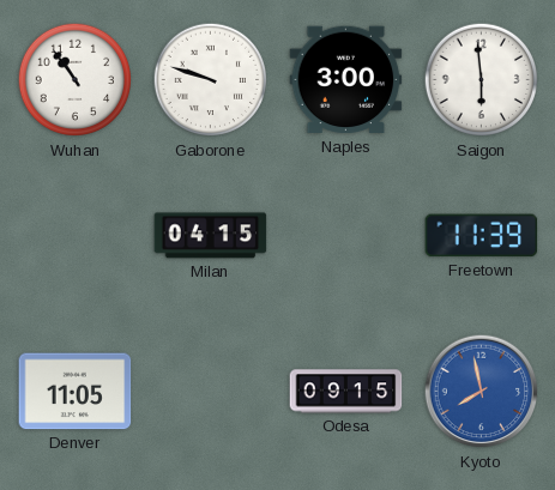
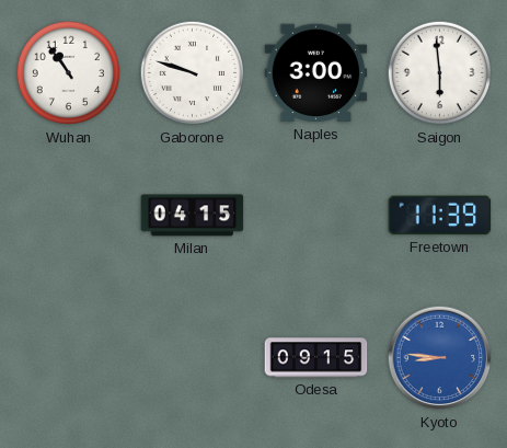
Denver: 11:05 -> none
Kyoto: 7:58 -> 8:46
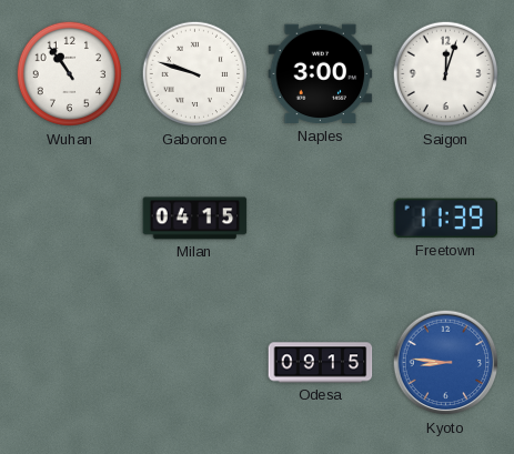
Saigon: 5:59 -> 12:03
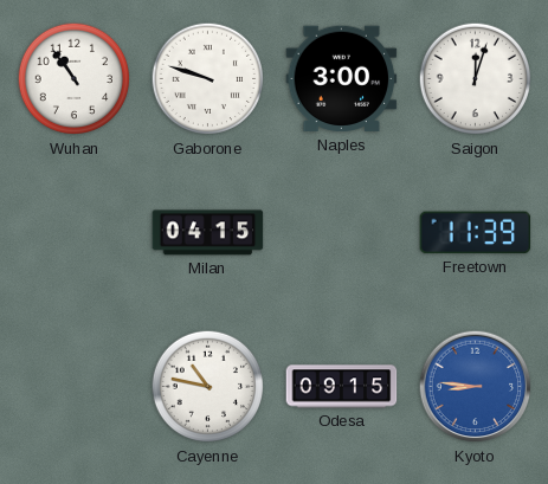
Cayenne: none -> 10:47
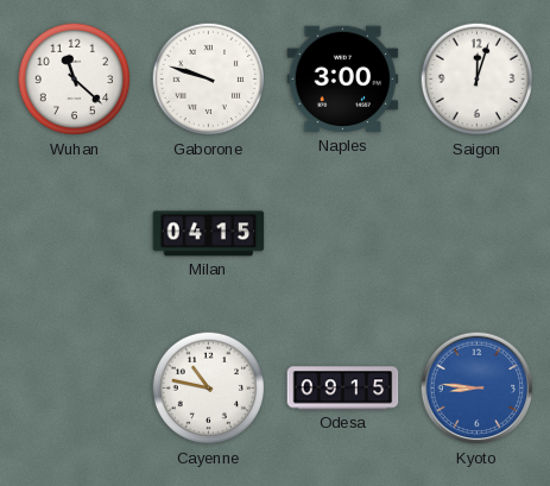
Wuhan: 10:54 -> 11:22
Freetown: 11:39 -> none
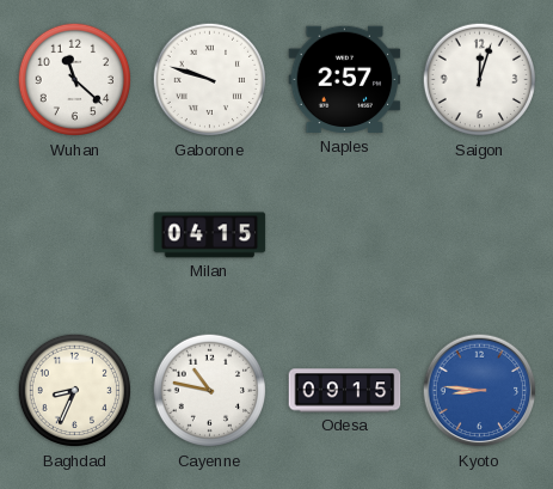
Naples: 3:00 -> 2:57
Baghdad: none -> 8:34
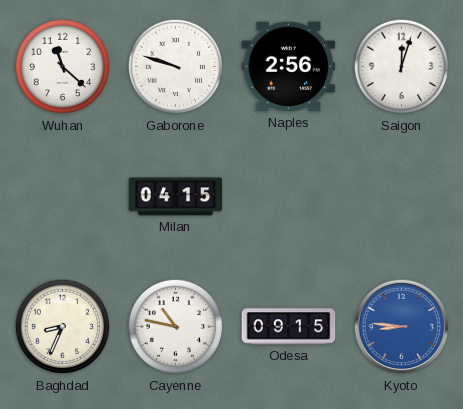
Naples: 2:57 -> 2:56
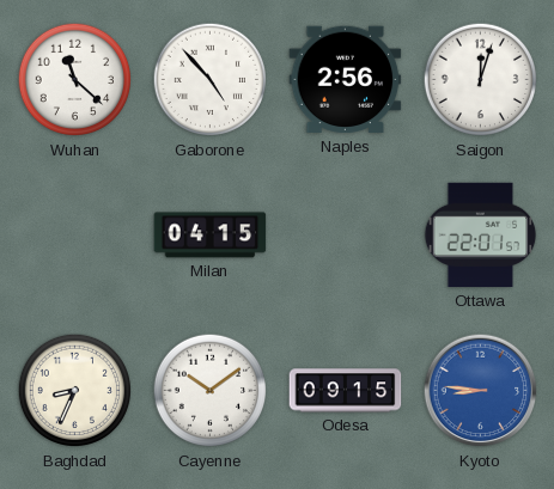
Gaborone: 9:48 -> 4:53
Ottawa: none -> 22:01
Cayenne: 10:47 -> 10:09
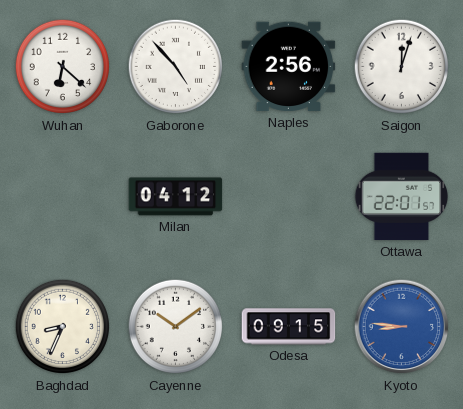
Wuhan: 11:22 -> 6:22
Milan: 04:15 -> 04:12
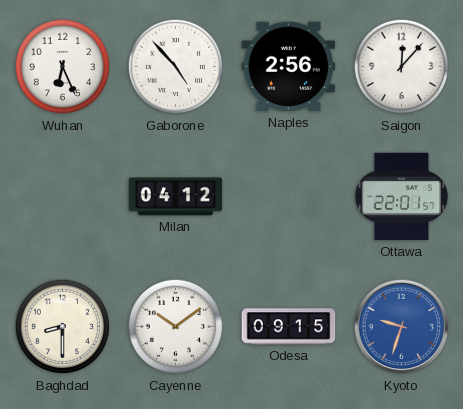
Wuhan: 6:22 -> 6:26
Saigon: 12:03 -> 12:07
Baghdad: 8:34 -> 8:30
Kyoto: 8:46 -> 9:33
